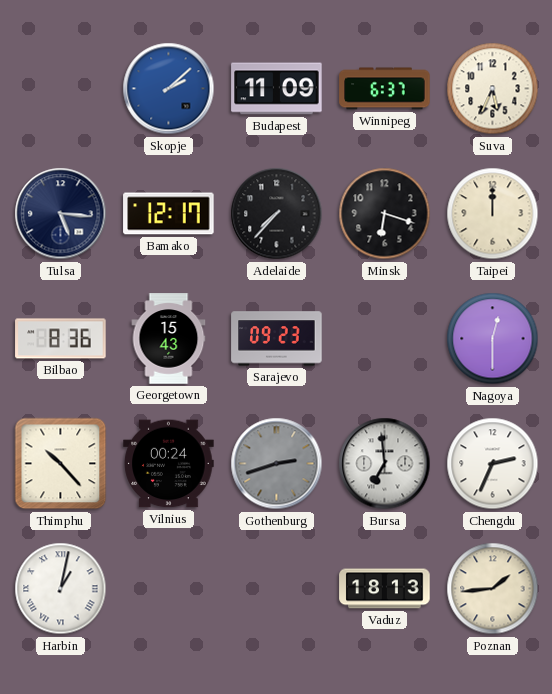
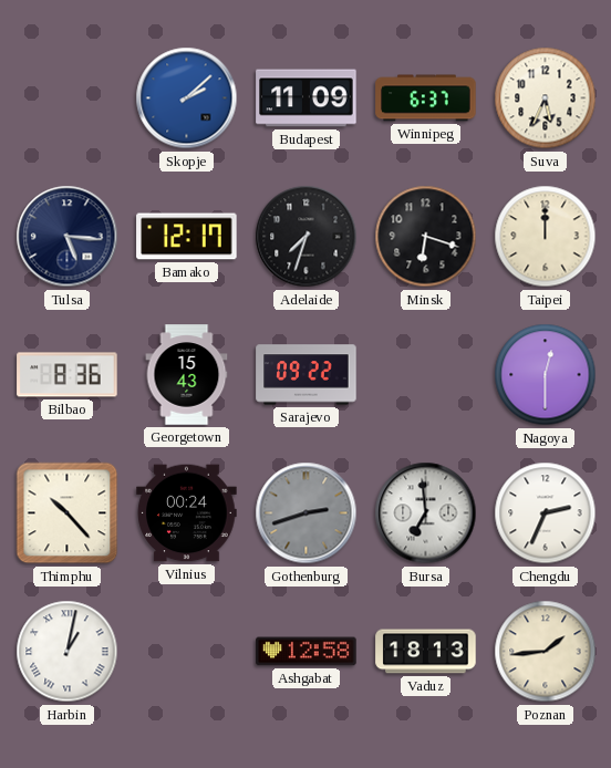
Adelaide: 7:37 -> 7:33
Sarajevo: 09:23 -> 09:22
Ashgabat: none -> 12:58
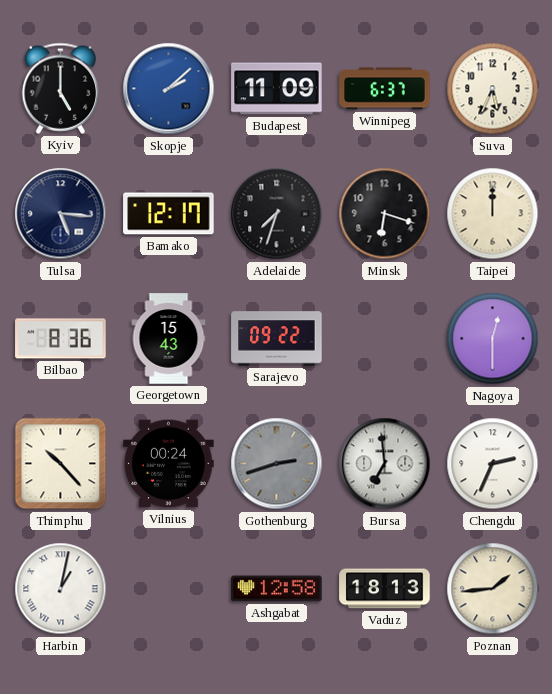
Kyiv: none -> 5:00
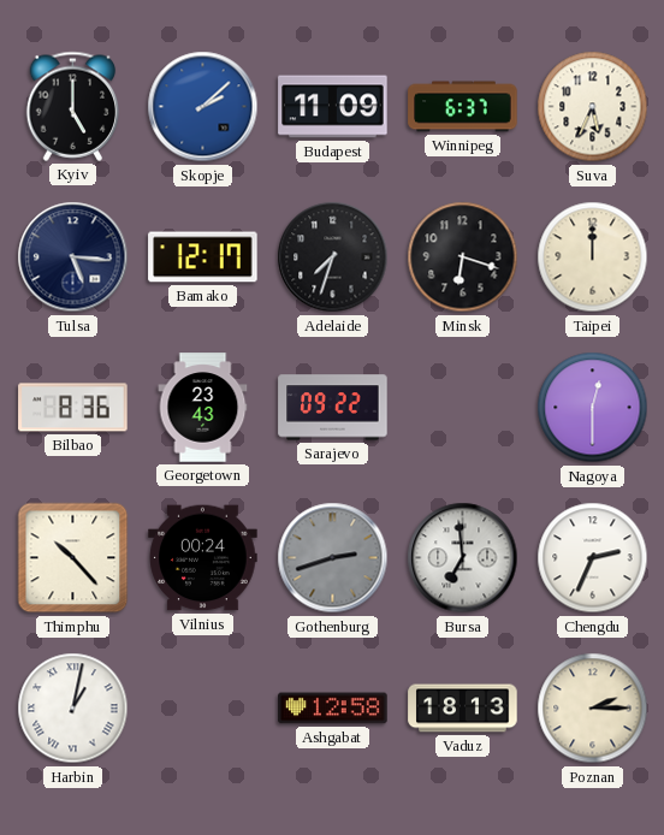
Georgetown: 15:43 -> 23:43
Poznan: 1:44 -> 2:15
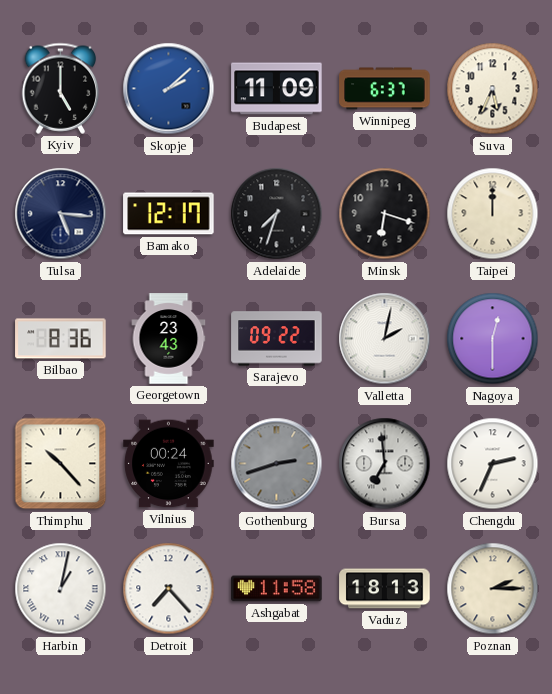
Valletta: none -> 2:02
Detroit: none -> 7:23
Ashgabat: 12:58 -> 11:58
